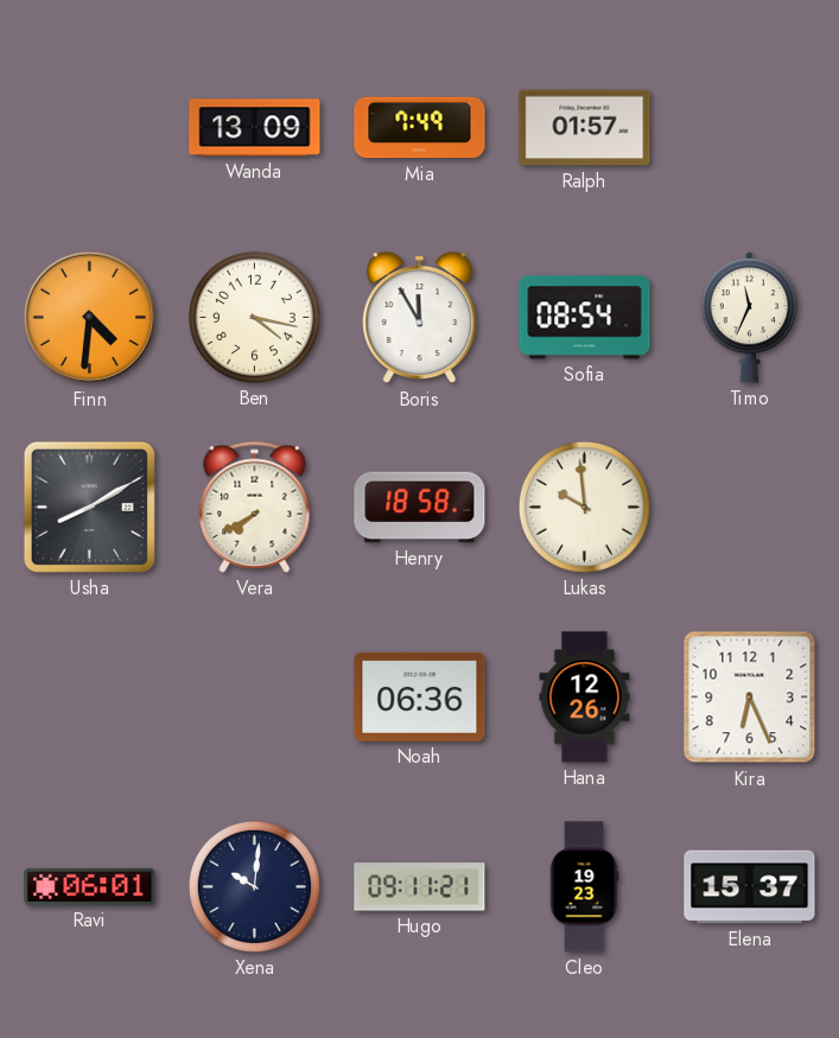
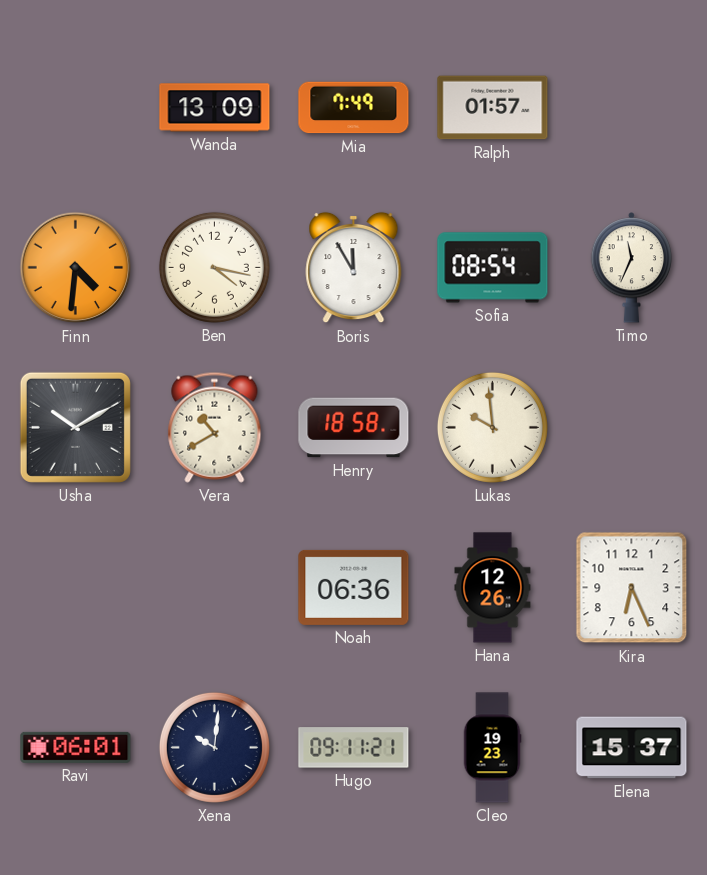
Usha: 8:10 -> 10:10
Vera: 7:40 -> 10:40
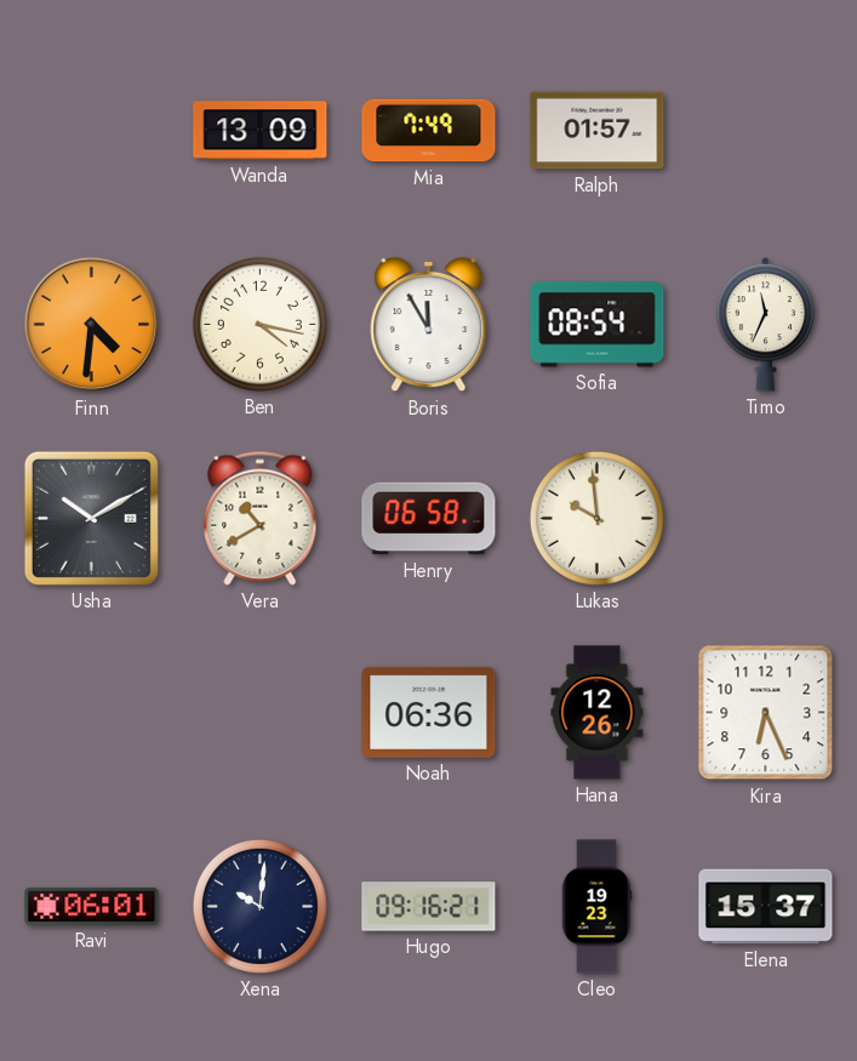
Henry: 18:58 -> 06:58
Hugo: 09:11 -> 09:16
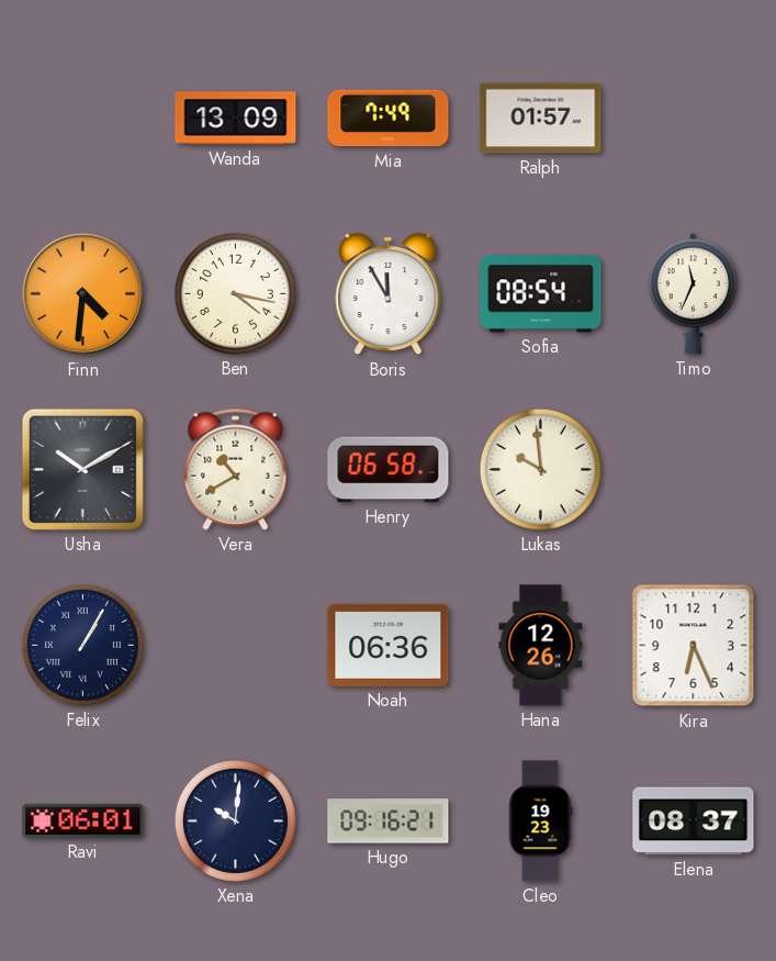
Felix: none -> 1:05
Elena: 15:37 -> 08:37
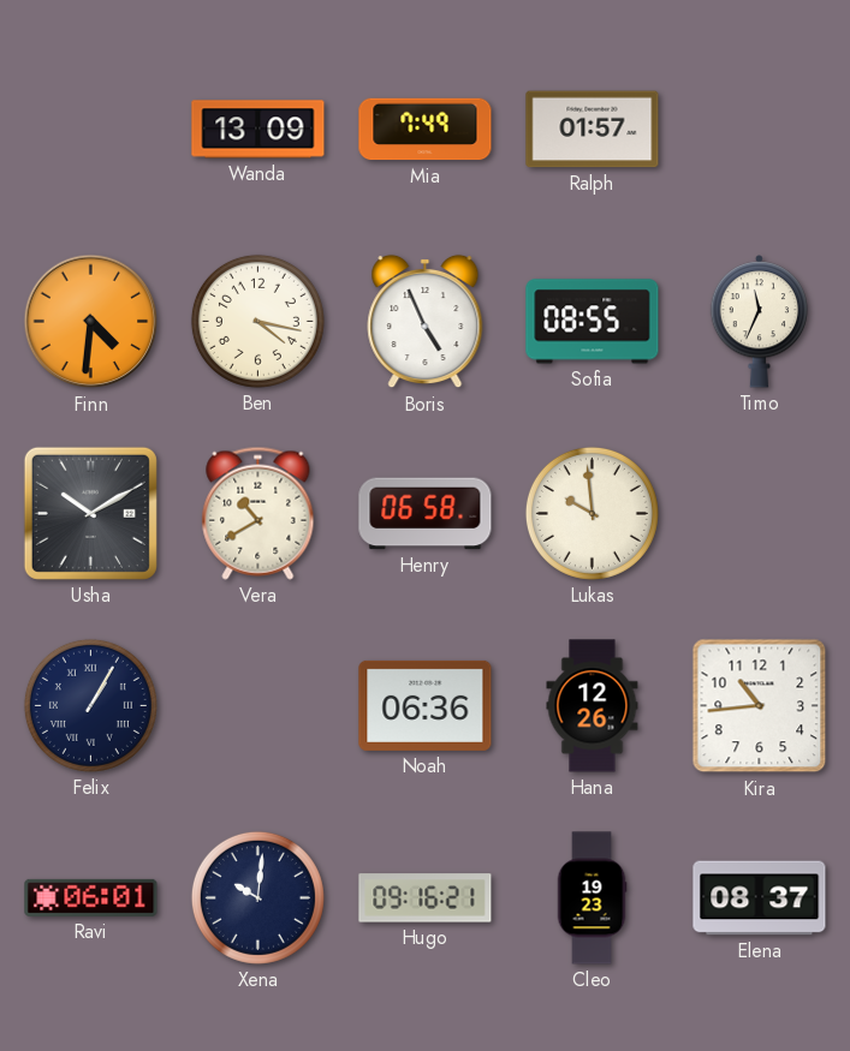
Boris: 11:55 -> 4:56
Sofia: 08:54 -> 08:55
Kira: 6:26 -> 10:44
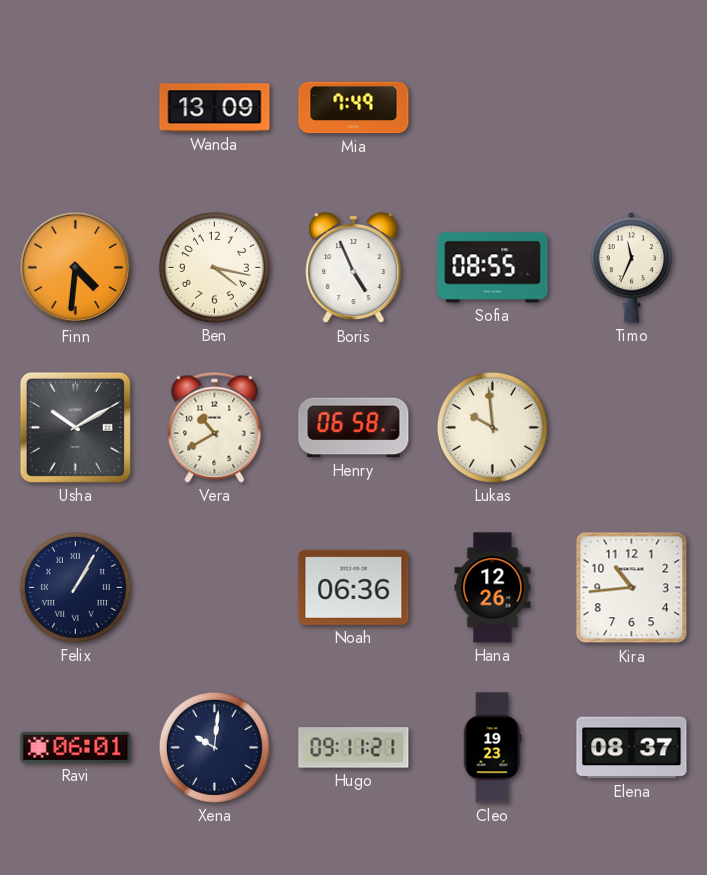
Ralph: 01:57 -> none
Hugo: 09:16 -> 09:11
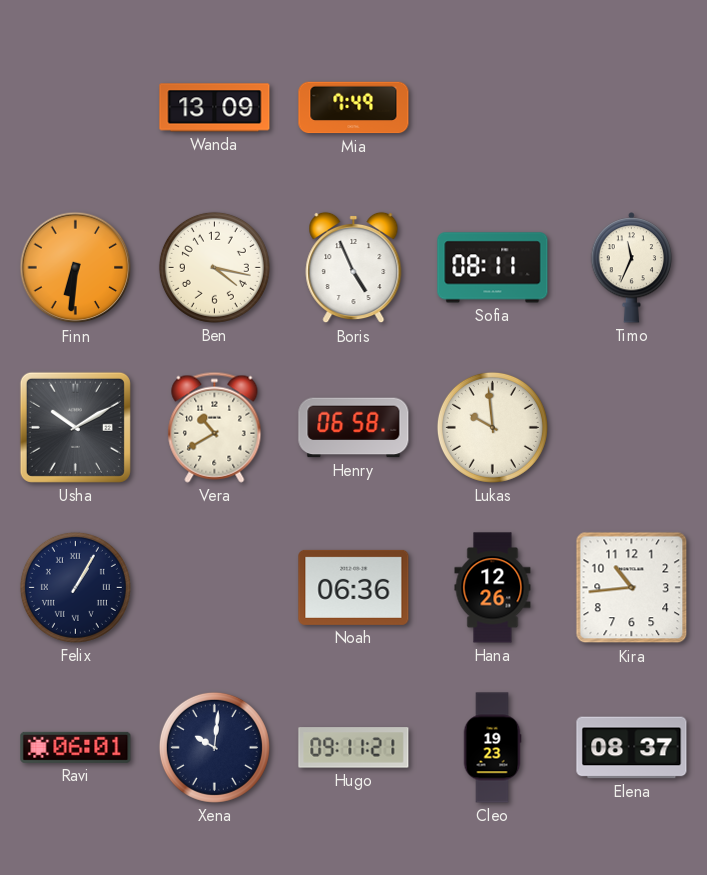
Finn: 4:31 -> 6:31
Sofia: 08:55 -> 08:11
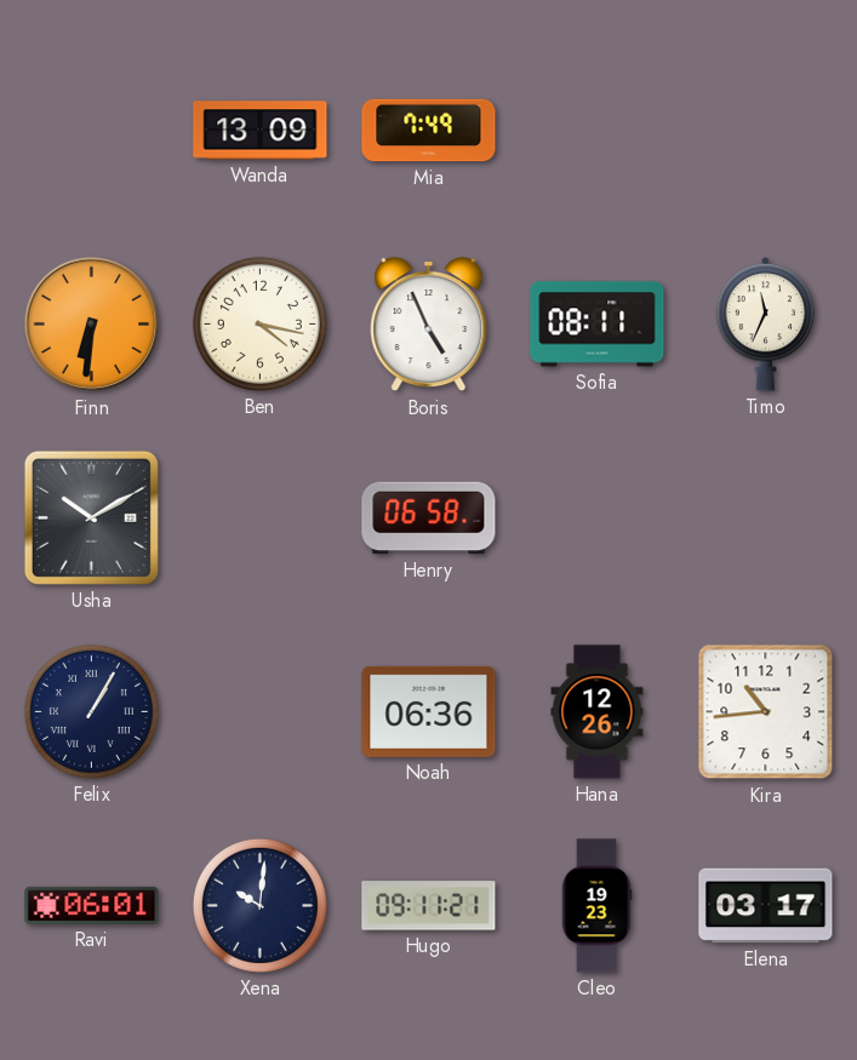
Vera: 10:40 -> none
Lukas: 9:59 -> none
Elena: 08:37 -> 03:17
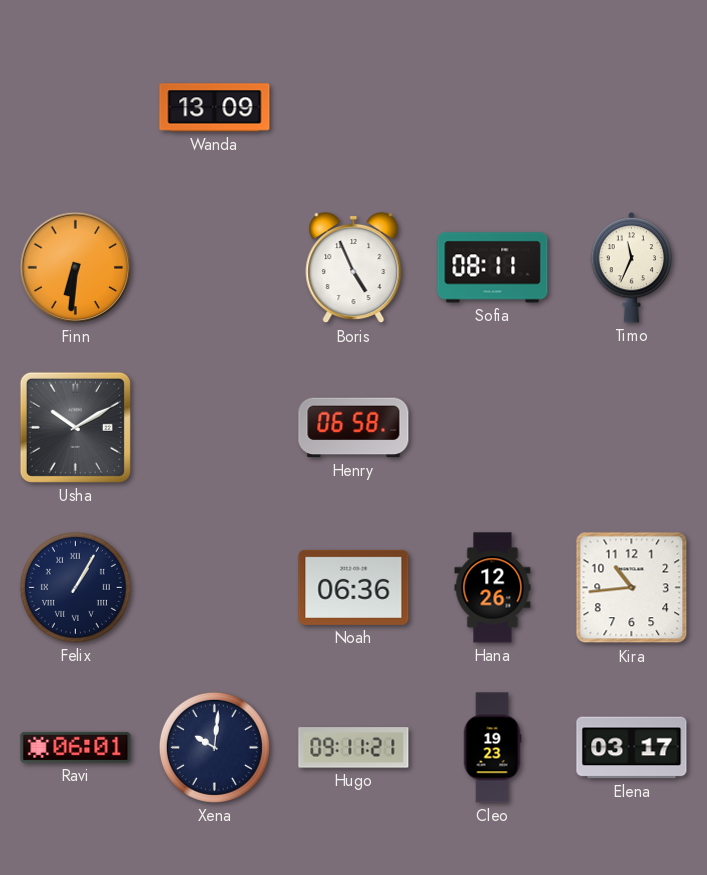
Mia: 7:49 -> none
Ben: 4:17 -> none
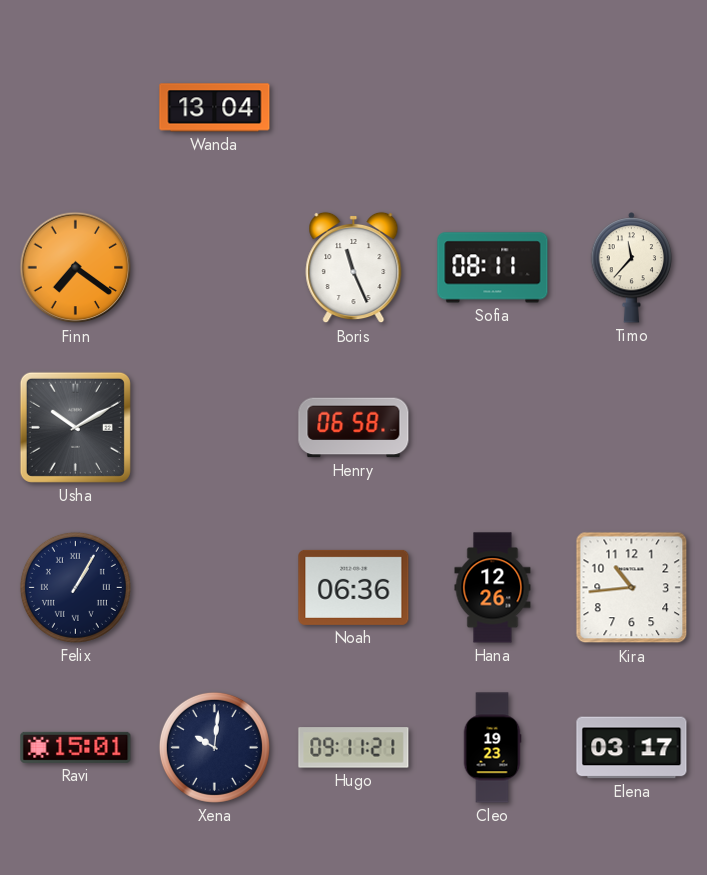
Wanda: 13:09 -> 13:04
Finn: 6:31 -> 7:21
Boris: 4:56 -> 11:26
Timo: 11:34 -> 11:37
Ravi: 06:01 -> 15:01
